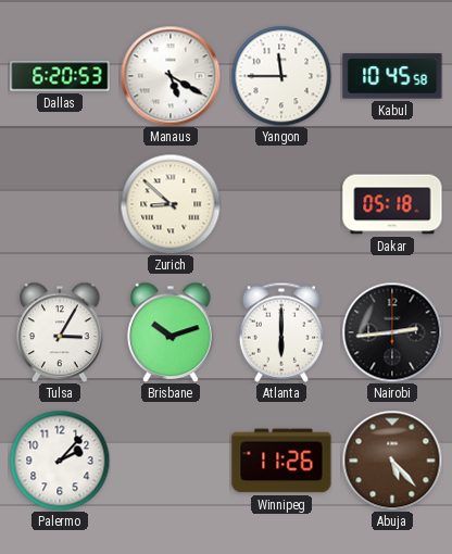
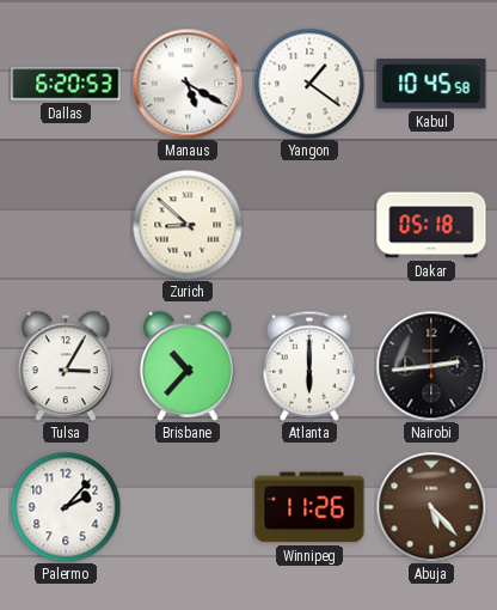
Yangon: 11:45 -> 1:21
Brisbane: 10:12 -> 10:37
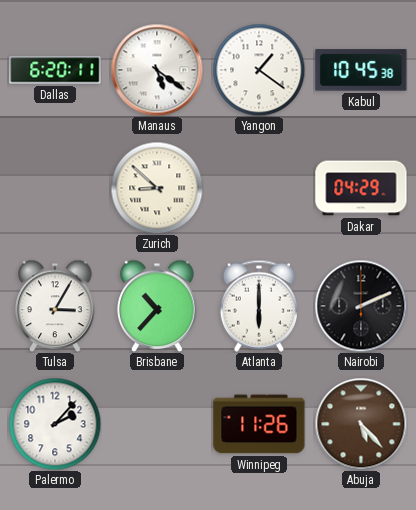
Dallas: 6:20:53 -> 6:20:11
Manaus: 5:20 -> 5:21
Kabul: 10:45:58 -> 10:45:38
Dakar: 05:18 -> 04:29
Nairobi: 2:44 -> 2:11
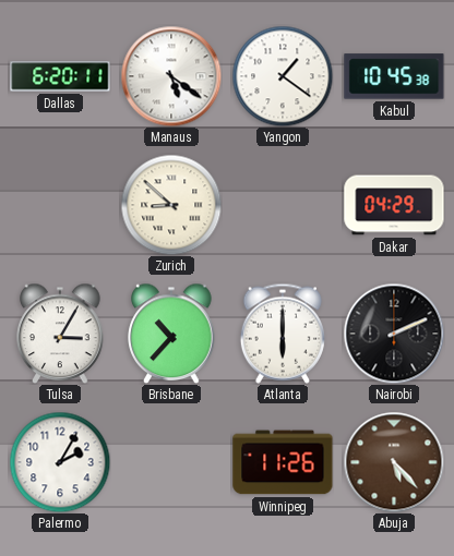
Palermo: 2:07 -> 2:05
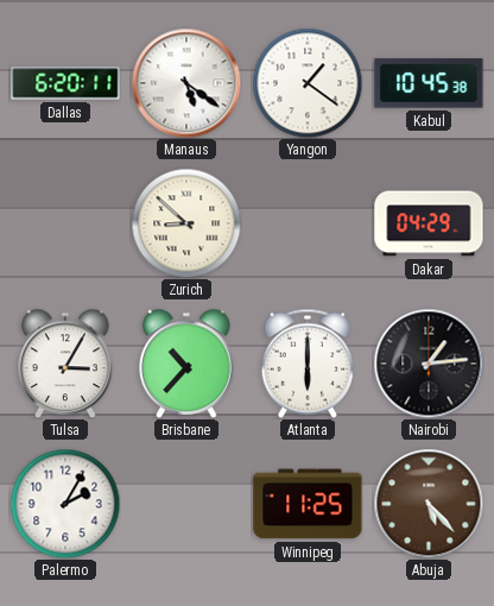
Nairobi: 2:11 -> 1:14
Winnipeg: 11:26 -> 11:25
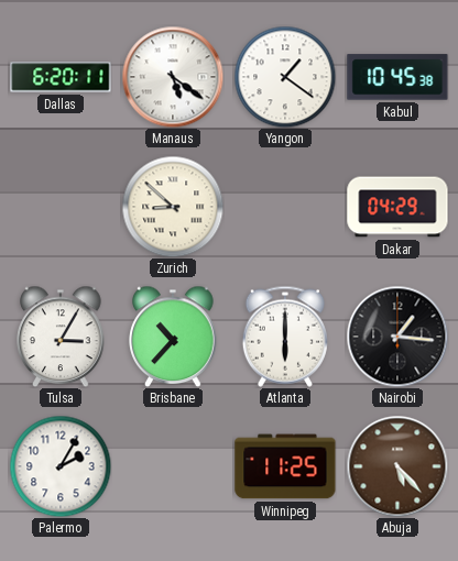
Nairobi: 1:14 -> 1:16
